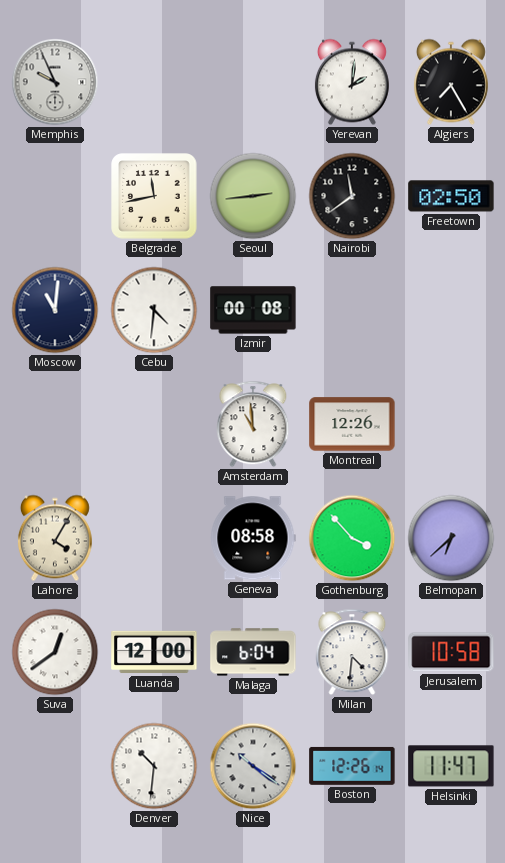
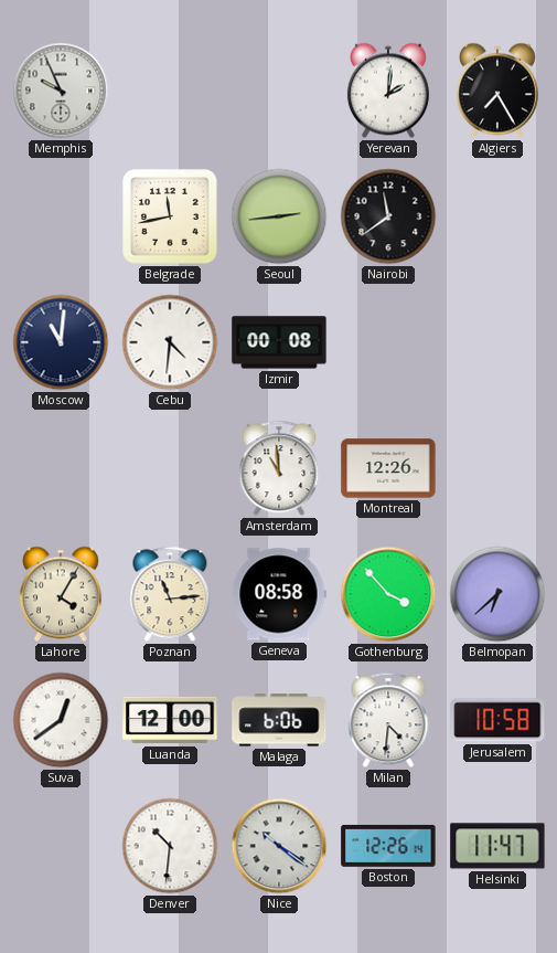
Freetown: 02:50 -> none
Poznan: none -> 11:14
Malaga: 6:04 -> 6:06
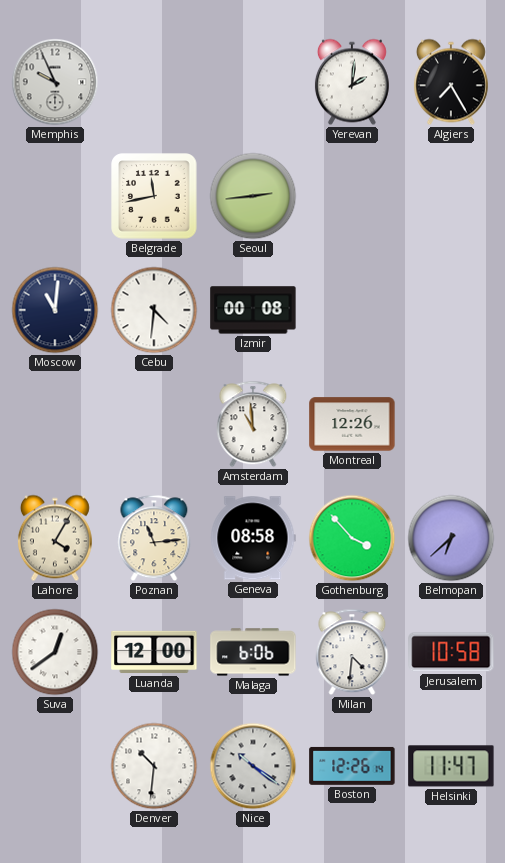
Nairobi: 11:39 -> none
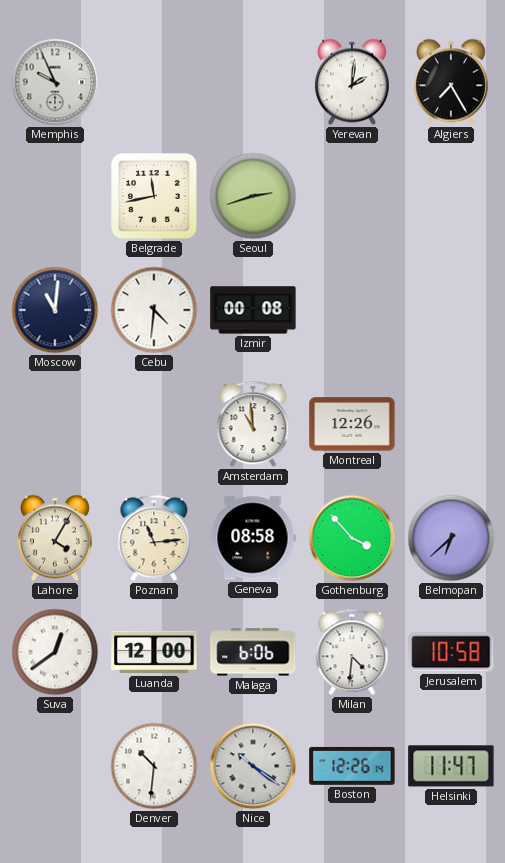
Seoul: 2:44 -> 2:42
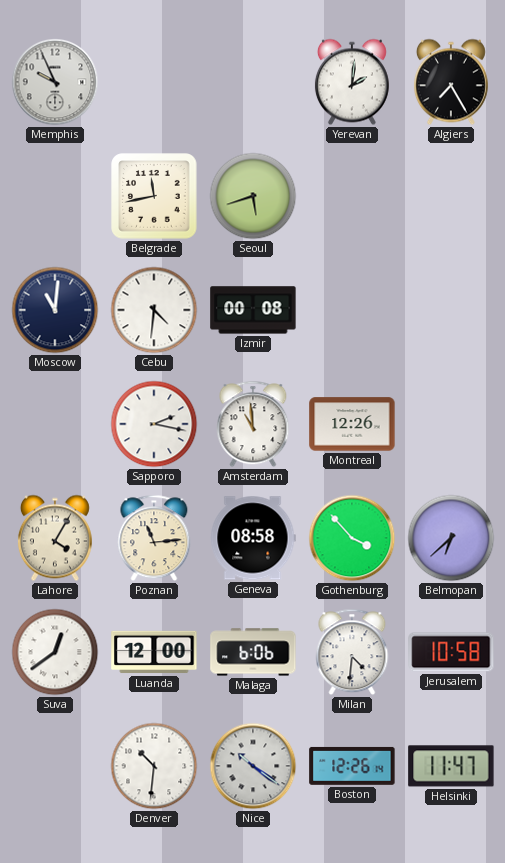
Seoul: 2:42 -> 5:42
Sapporo: none -> 2:17
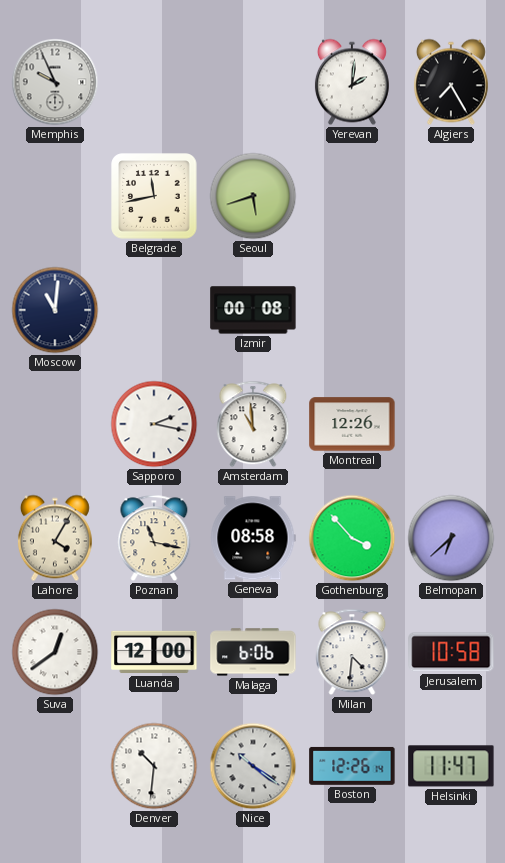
Cebu: 4:31 -> none
Poznan: 11:14 -> 11:17
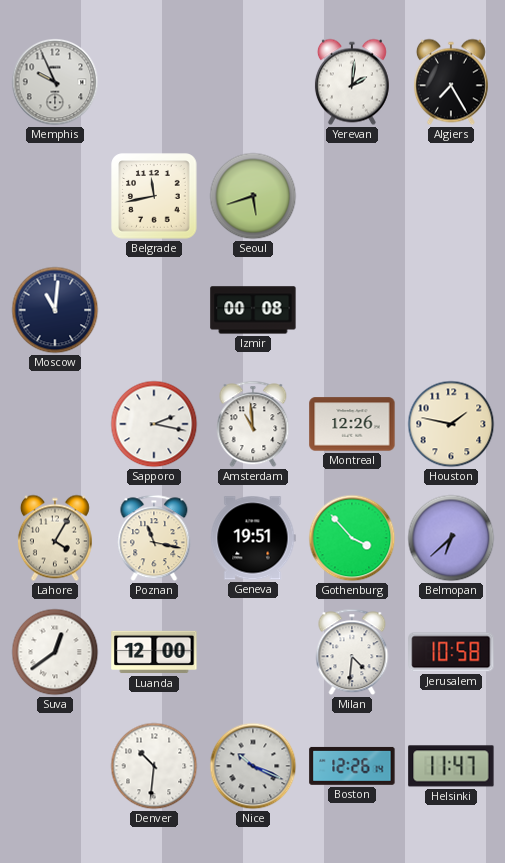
Houston: none -> 1:47
Geneva: 08:58 -> 19:51
Malaga: 6:06 -> none
Nice: 10:21 -> 10:19
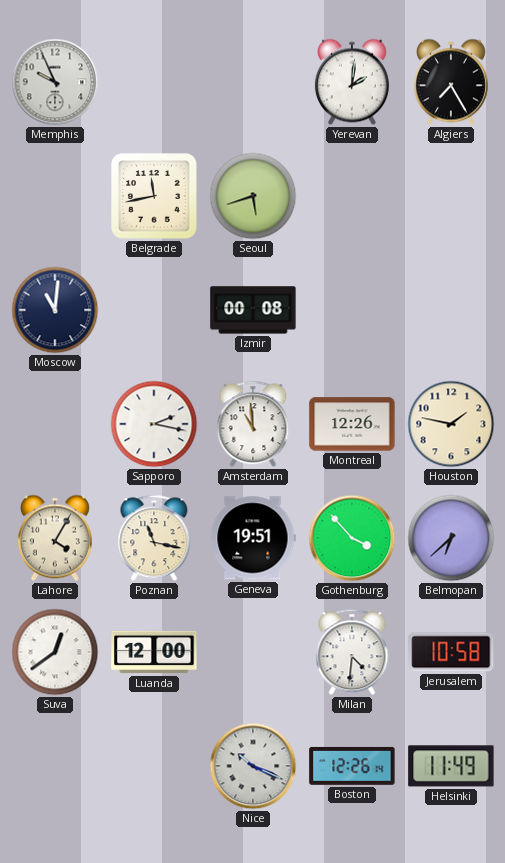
Denver: 10:31 -> none
Helsinki: 11:47 -> 11:49
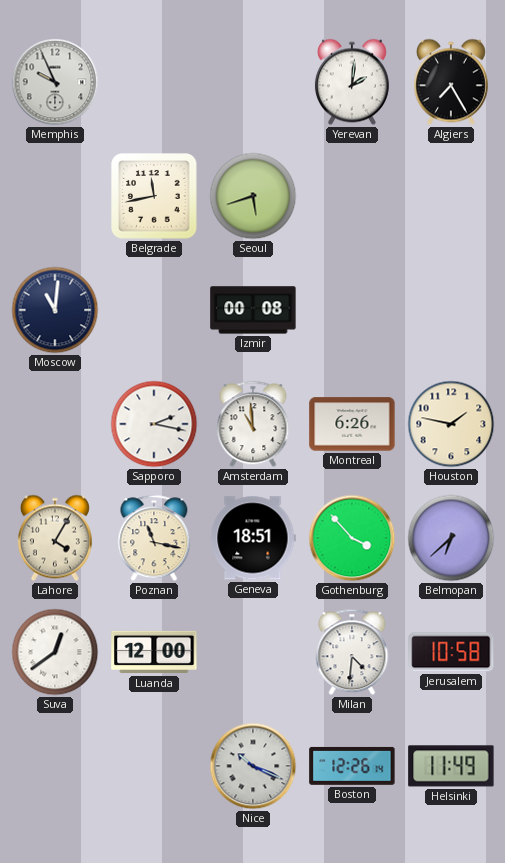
Montreal: 12:26 -> 6:26
Geneva: 19:51 -> 18:51
